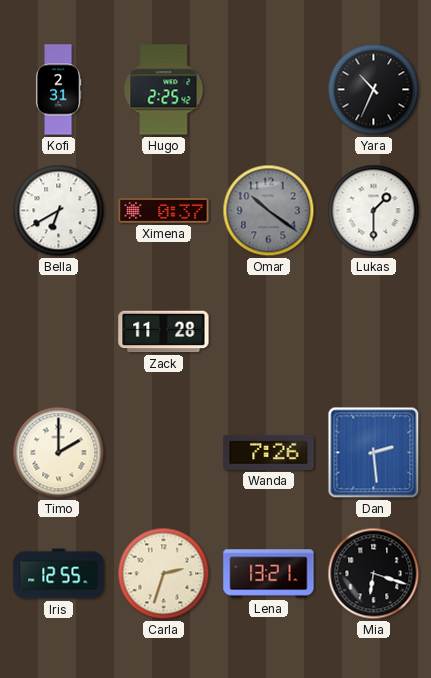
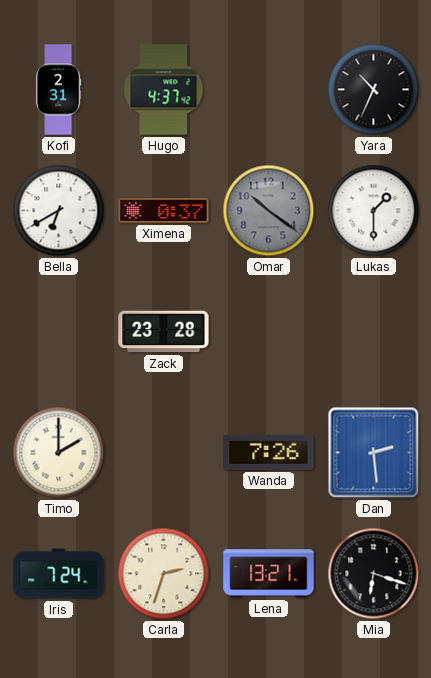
Hugo: 2:25 -> 4:37
Zack: 11:28 -> 23:28
Iris: 12:55 -> 7:24
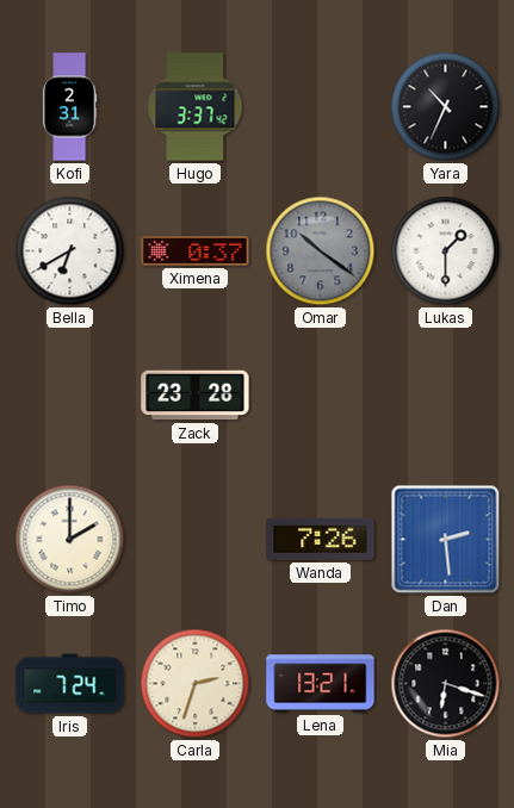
Hugo: 4:37 -> 3:37
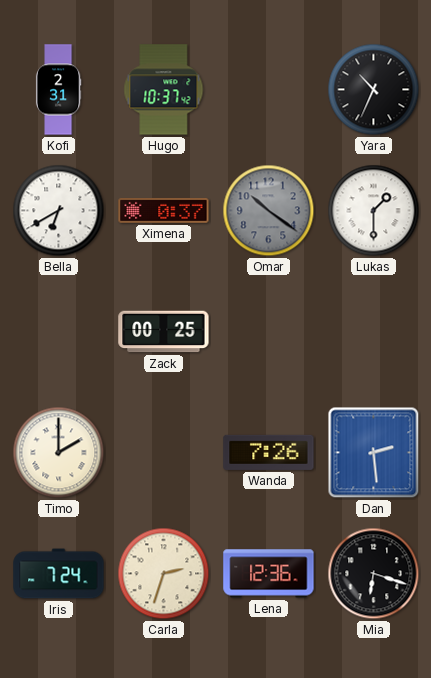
Hugo: 3:37 -> 10:37
Zack: 23:28 -> 00:25
Lena: 13:21 -> 12:36
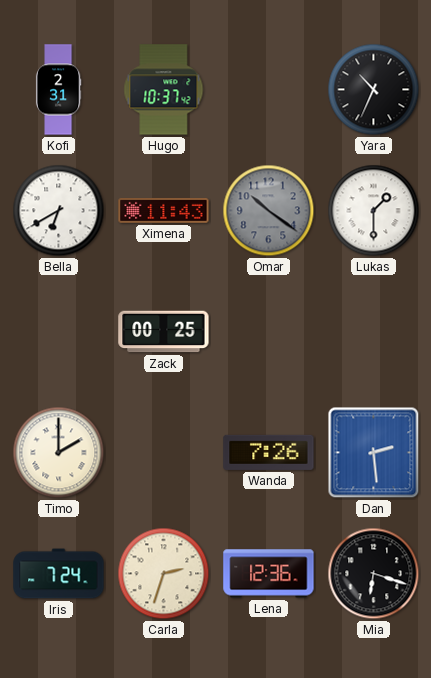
Ximena: 0:37 -> 11:43
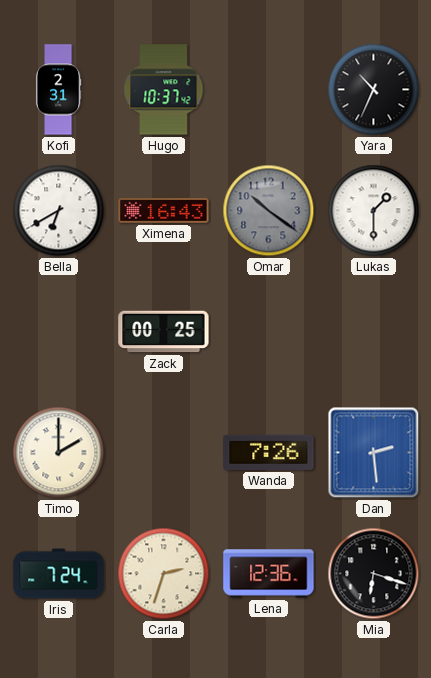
Ximena: 11:43 -> 16:43
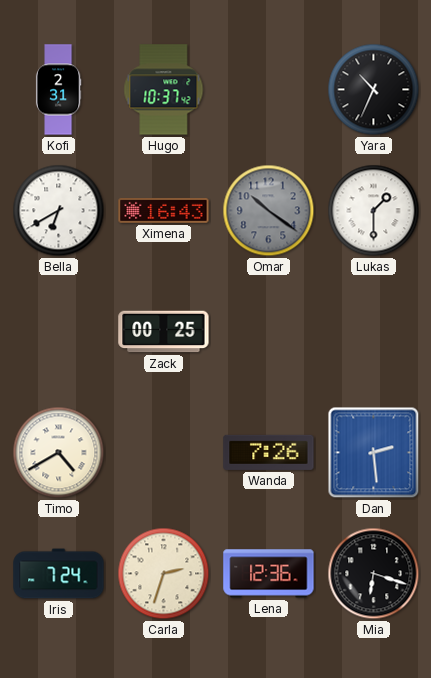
Timo: 2:00 -> 4:40
